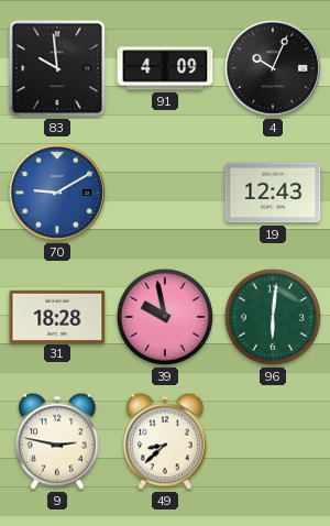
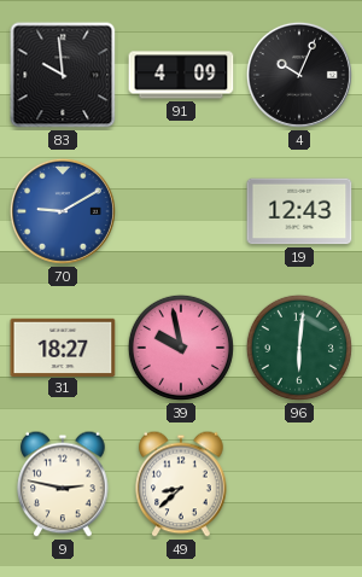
31: 18:28 -> 18:27
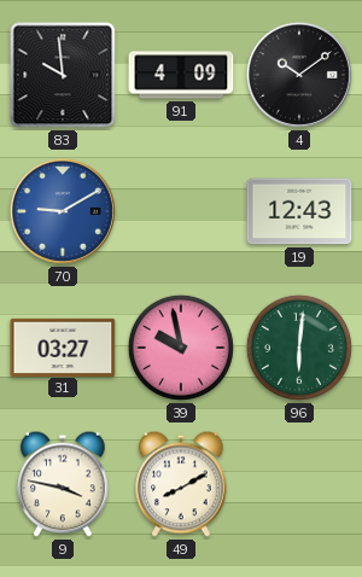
4: 10:04 -> 10:09
31: 18:27 -> 03:27
9: 2:47 -> 3:47
49: 8:38 -> 8:10
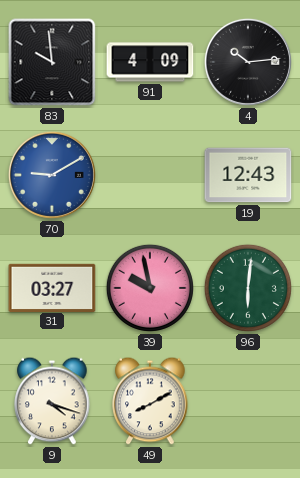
4: 10:09 -> 10:14
9: 3:47 -> 4:18
